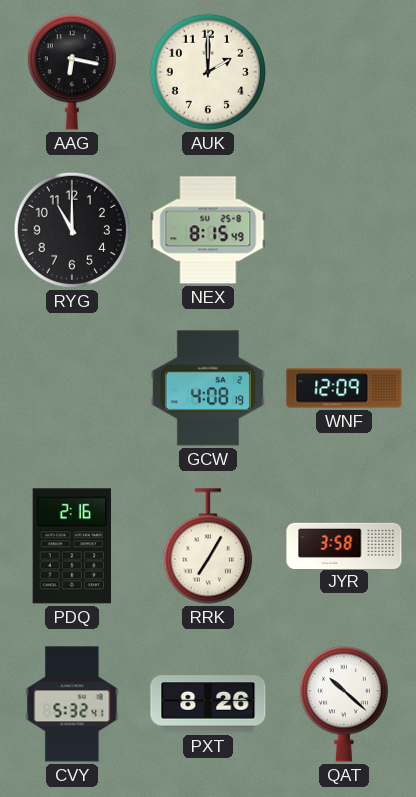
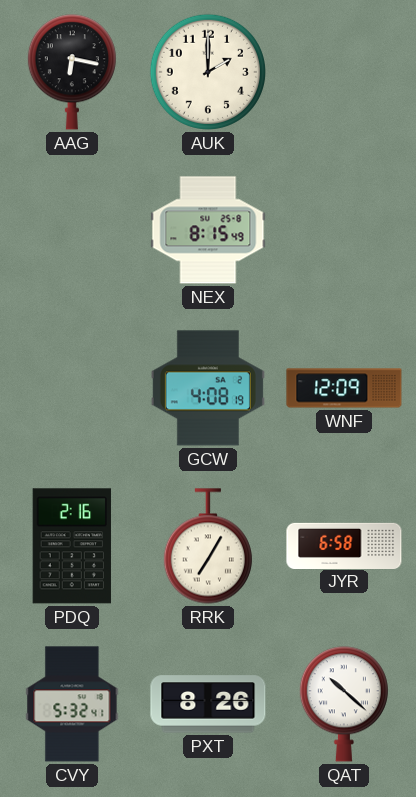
RYG: 11:00 -> none
JYR: 3:58 -> 6:58
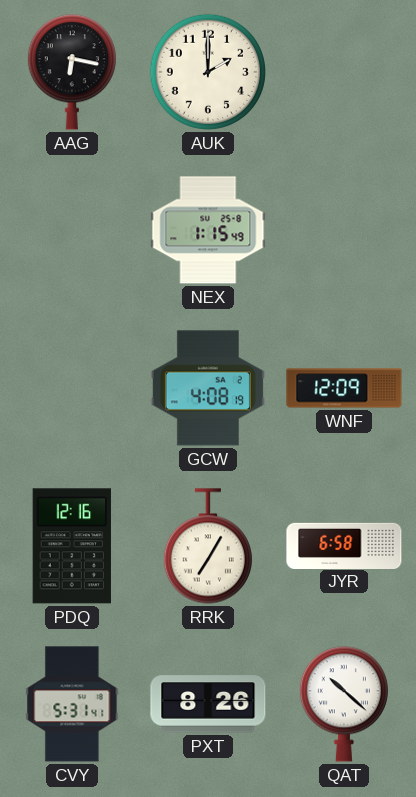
NEX: 8:15 -> 1:15
PDQ: 2:16 -> 12:16
CVY: 5:32 -> 5:31
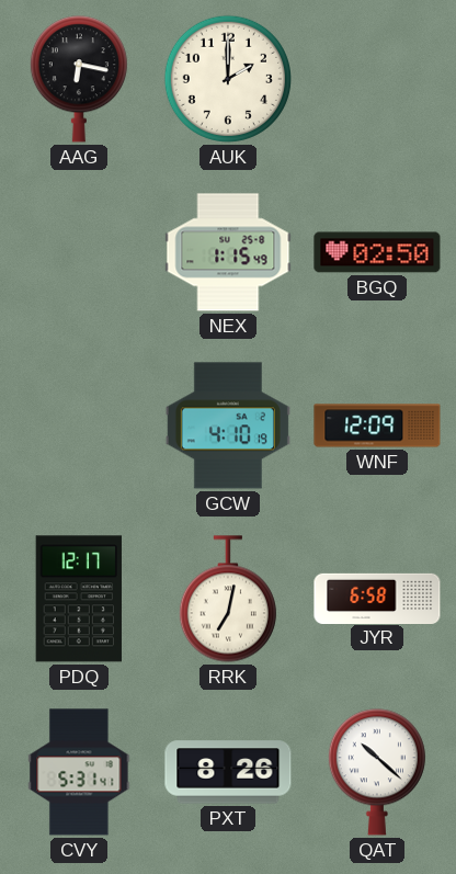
BGQ: none -> 02:50
GCW: 4:08 -> 4:10
PDQ: 12:16 -> 12:17
RRK: 7:05 -> 7:02
